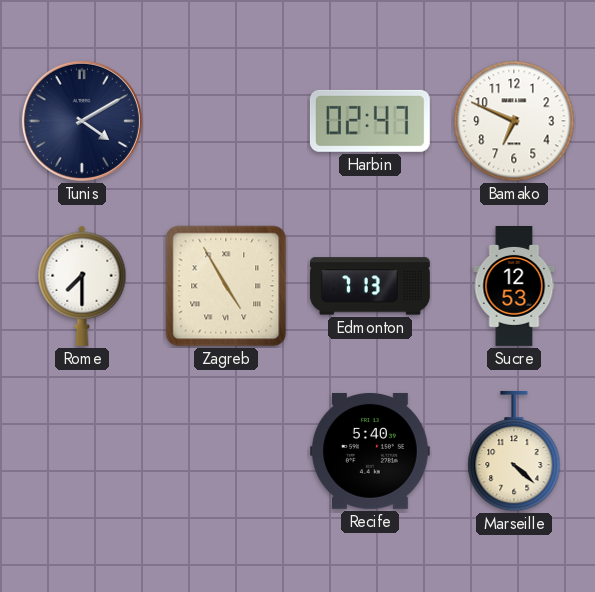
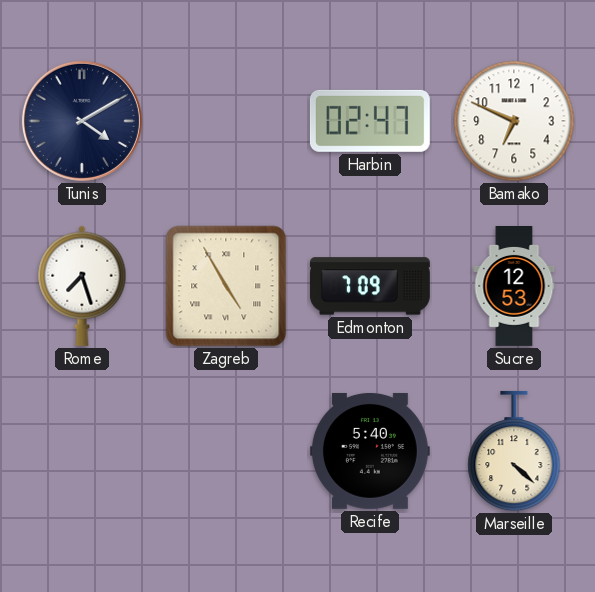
Rome: 7:30 -> 7:27
Edmonton: 7:13 -> 7:09
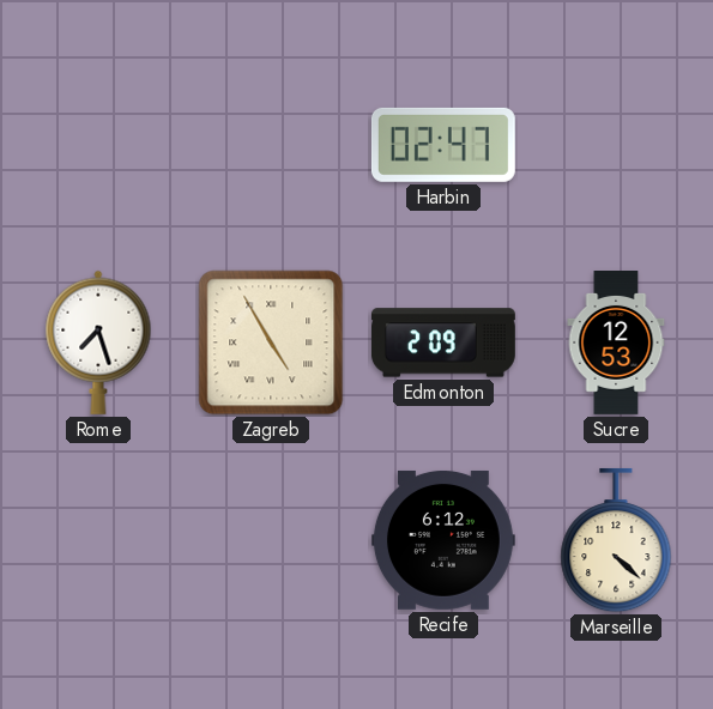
Tunis: 4:10 -> none
Bamako: 6:49 -> none
Edmonton: 7:09 -> 2:09
Recife: 5:40 -> 6:12
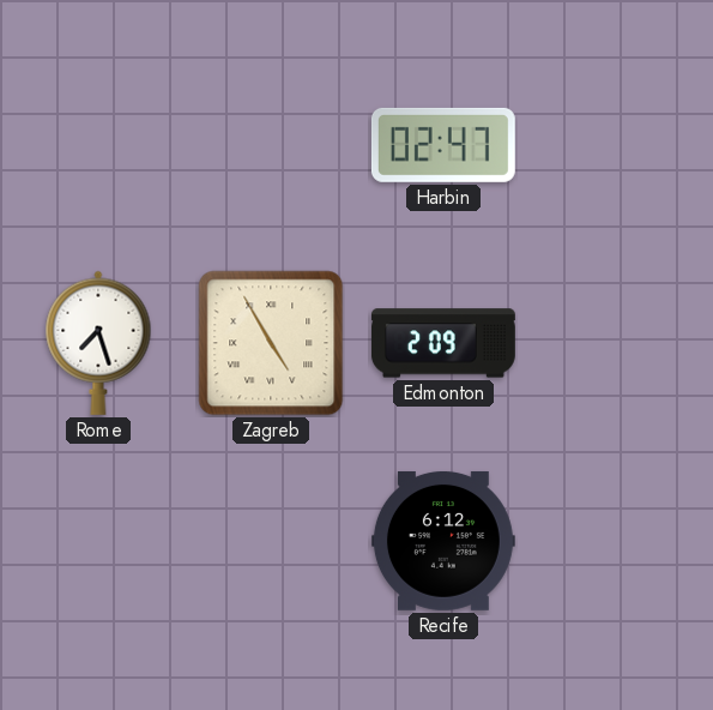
Sucre: 12:53 -> none
Marseille: 4:22 -> none
